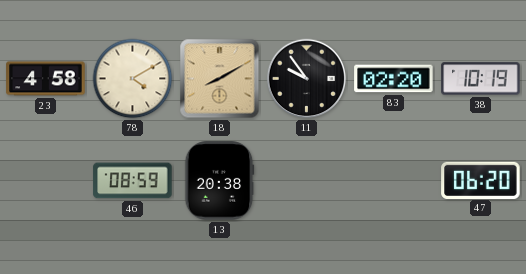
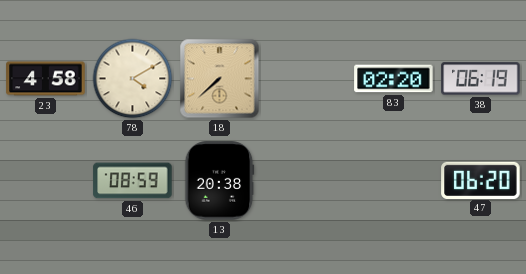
18: 8:10 -> 7:38
11: 9:54 -> none
38: 10:19 -> 06:19
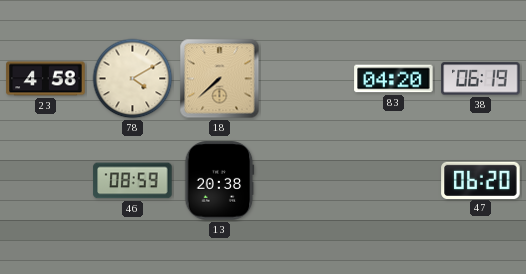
83: 02:20 -> 04:20
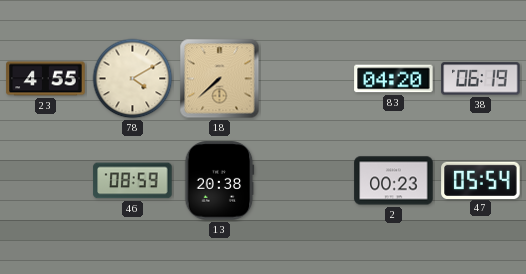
23: 4:58 -> 4:55
2: none -> 00:23
47: 06:20 -> 05:54
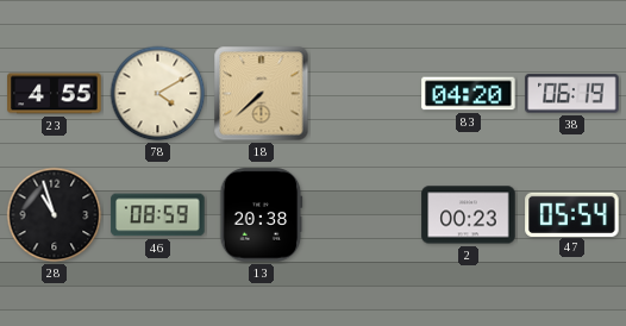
28: none -> 10:57
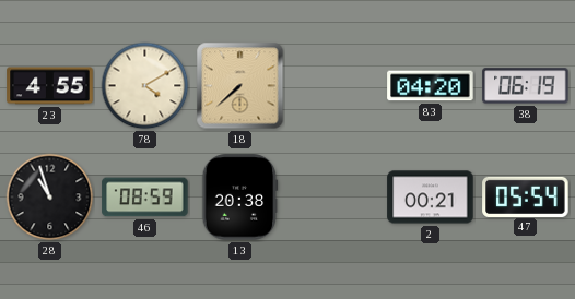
2: 00:23 -> 00:21
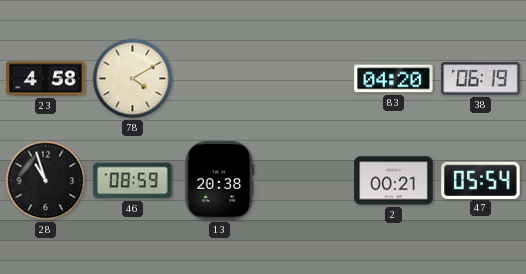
23: 4:55 -> 4:58
18: 7:38 -> none
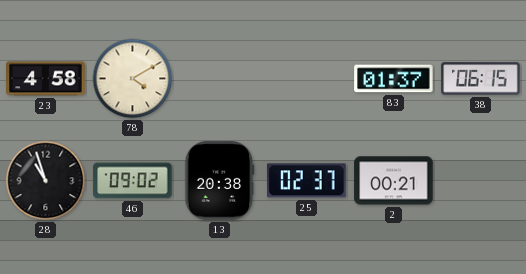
83: 04:20 -> 01:37
38: 06:19 -> 06:15
46: 08:59 -> 09:02
25: none -> 02:37
47: 05:54 -> none
